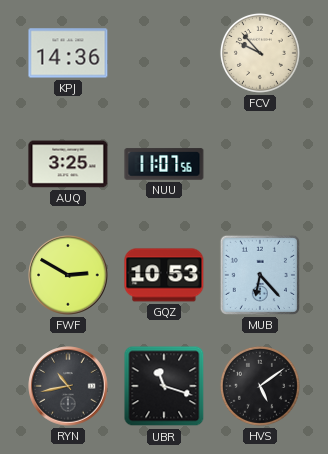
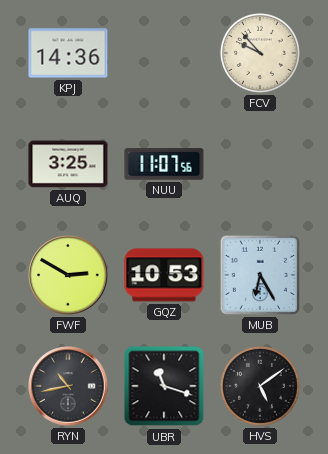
MUB: 6:23 -> 6:25
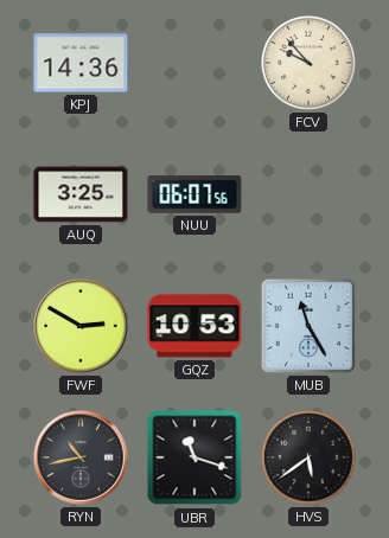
NUU: 11:07 -> 06:07
MUB: 6:25 -> 11:25
HVS: 5:09 -> 5:39
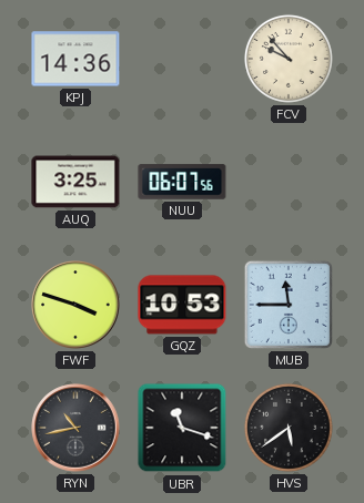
FWF: 2:50 -> 3:48
MUB: 11:25 -> 11:45
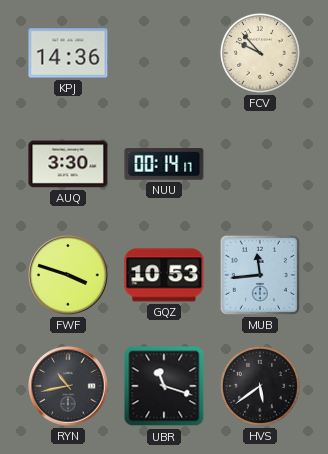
AUQ: 3:25 -> 3:30
NUU: 06:07 -> 00:14
MUB: 11:45 -> 11:44
